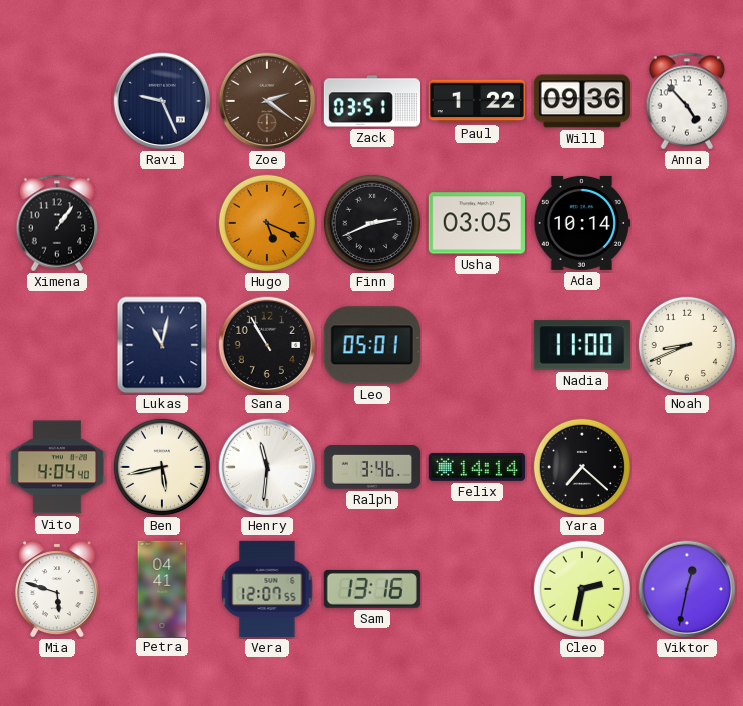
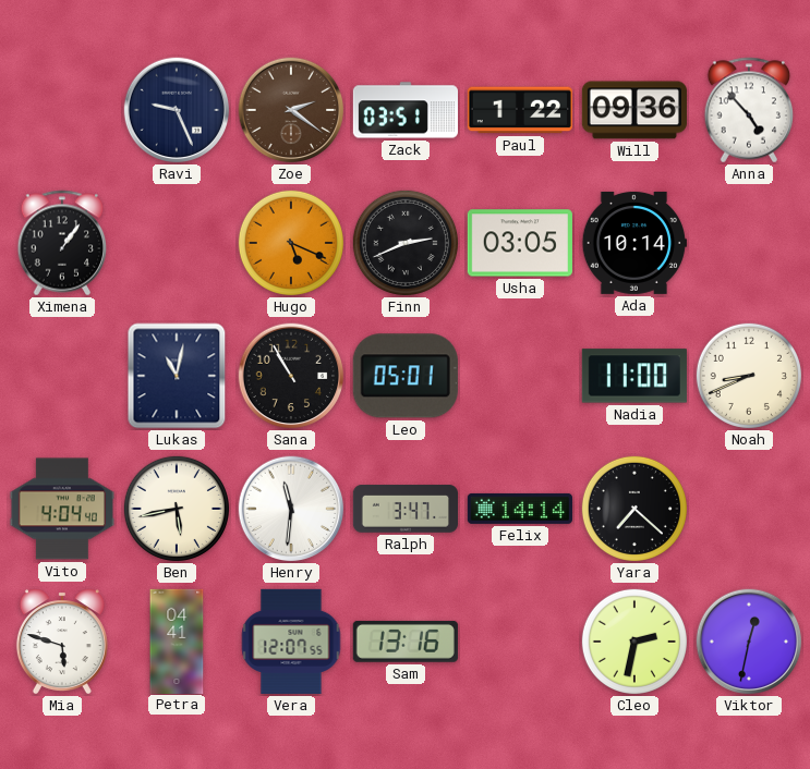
Ralph: 3:46 -> 3:47
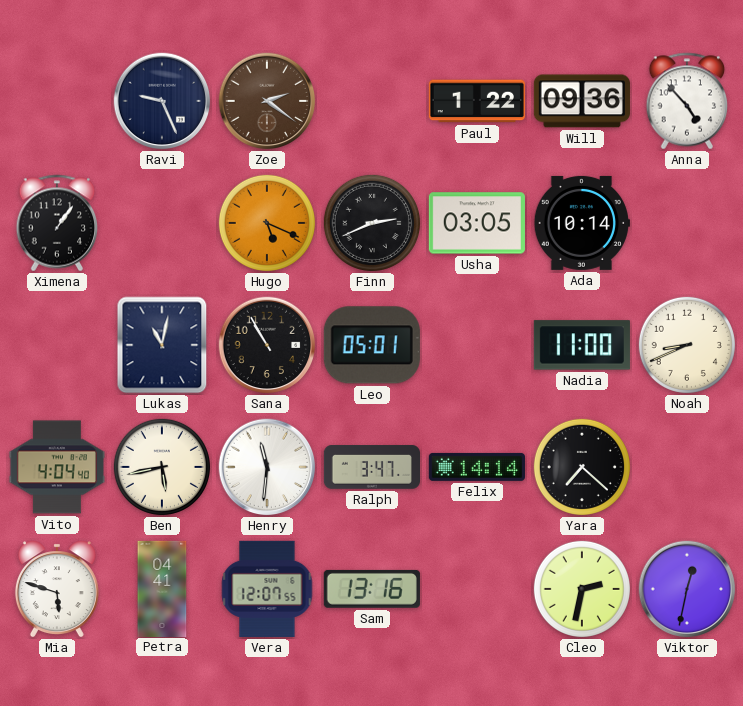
Zack: 03:51 -> none
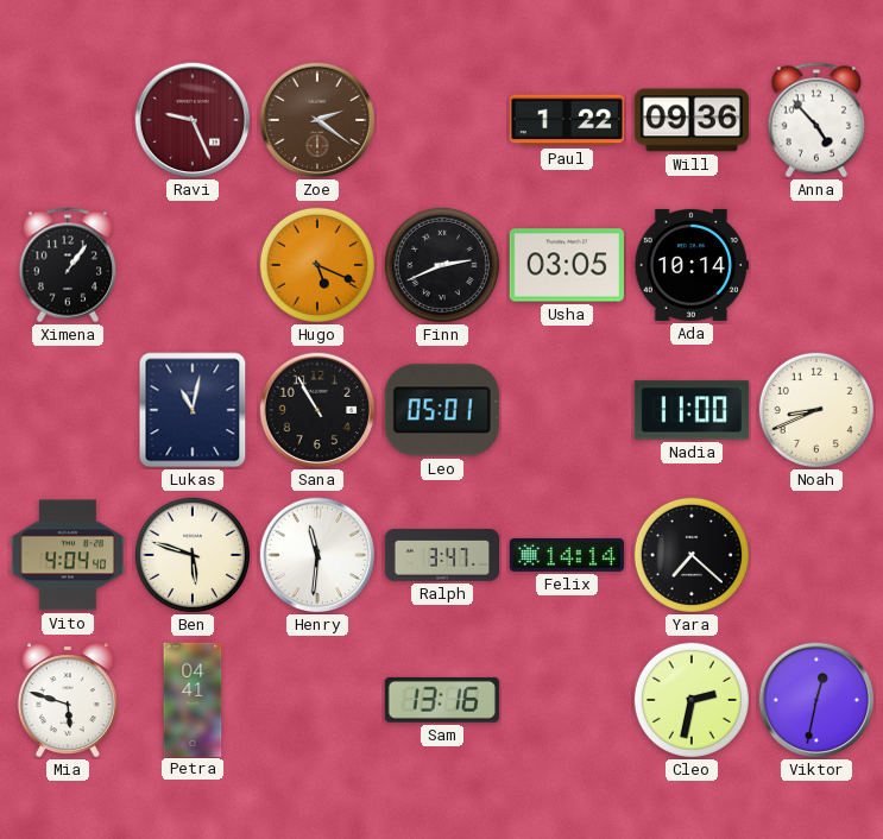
Ravi dial: navy -> burgundy
Ben: 5:43 -> 5:48
Vera: 12:07 -> none
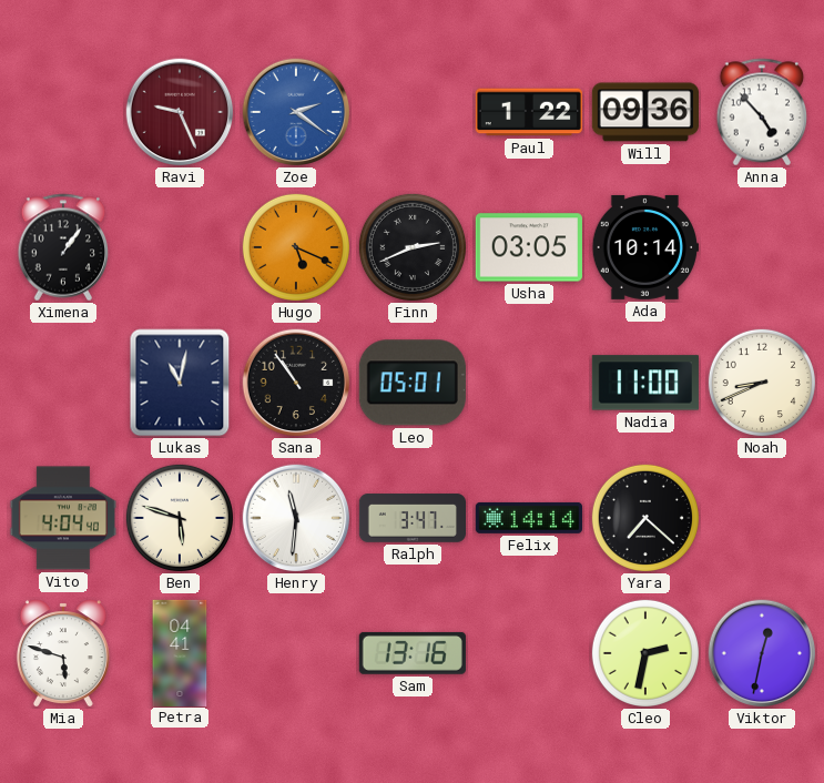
Zoe dial: brown -> blue
Sana: 10:55 -> 10:54
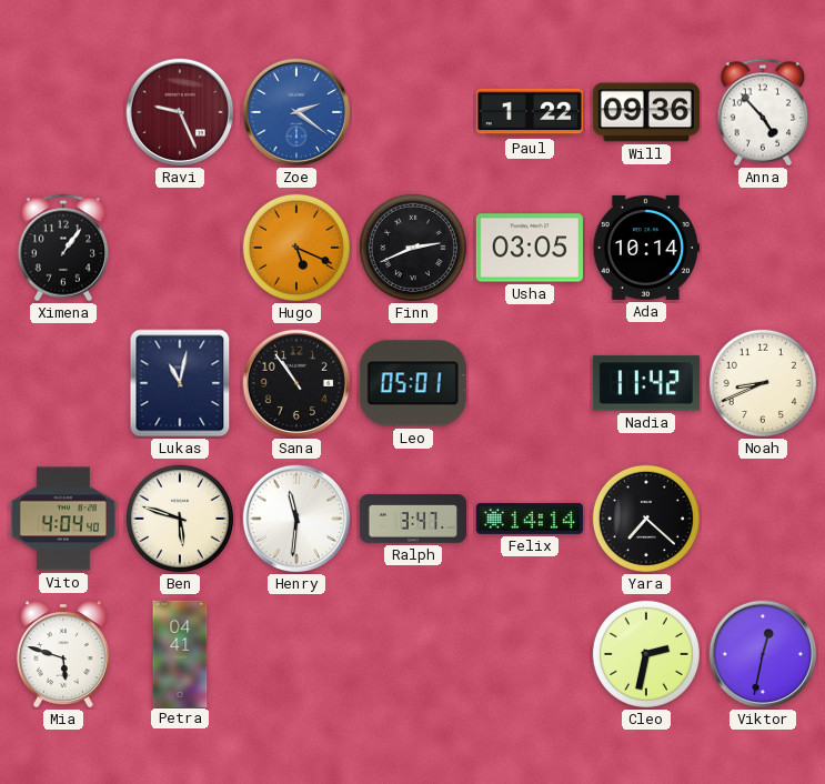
Nadia: 11:00 -> 11:42
Sam: 13:16 -> none
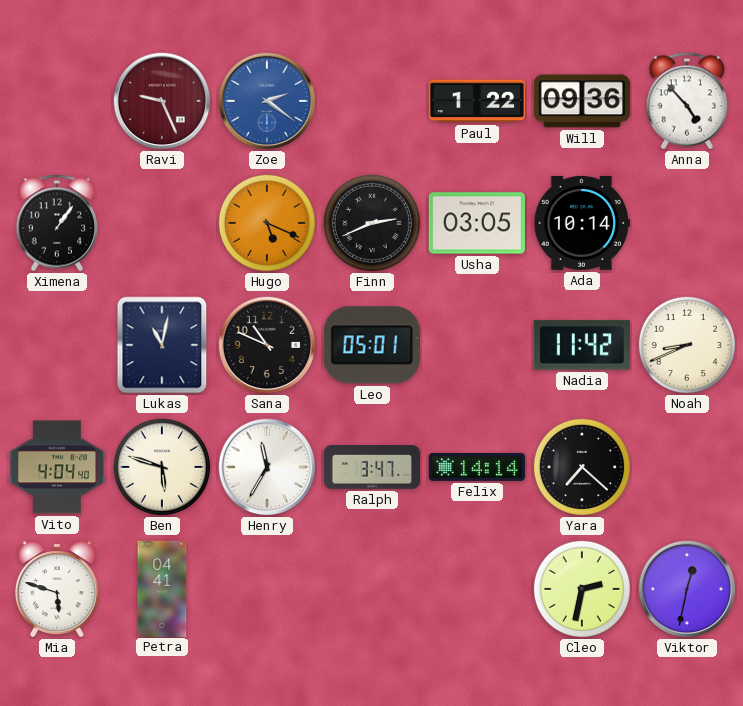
Sana: 10:54 -> 10:49
Henry: 11:31 -> 11:35
